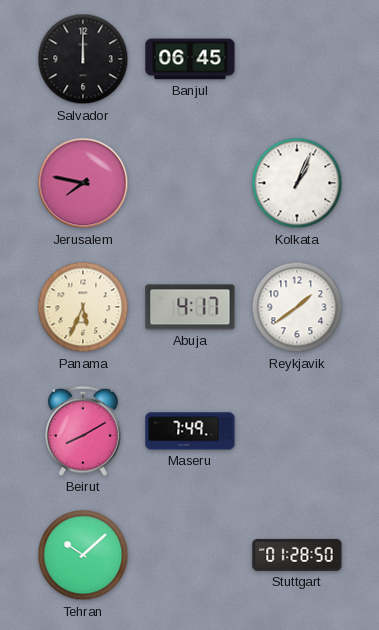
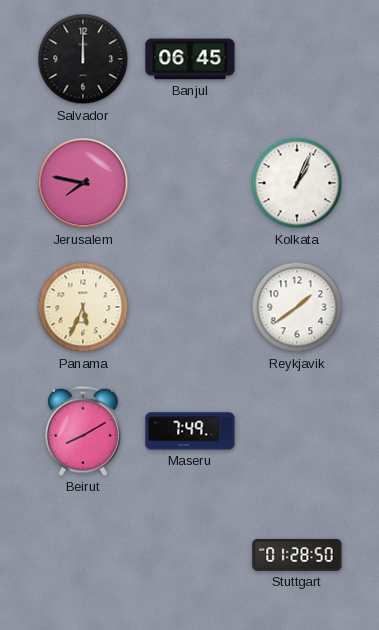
Abuja: 4:17 -> none
Tehran: 10:08 -> none
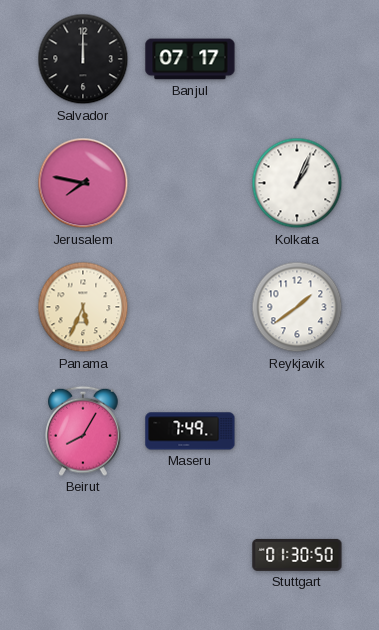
Banjul: 06:45 -> 07:17
Beirut: 8:10 -> 8:05
Stuttgart: 01:28 -> 01:30
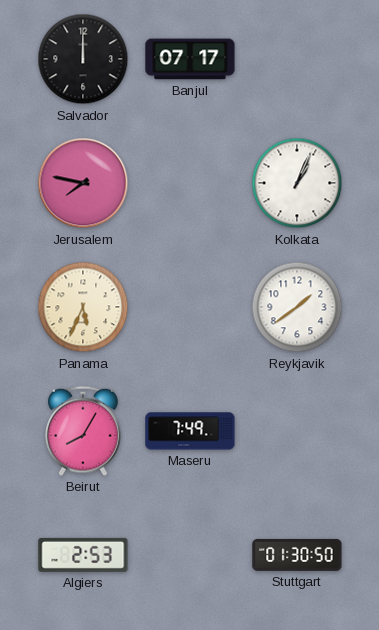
Algiers: none -> 2:53
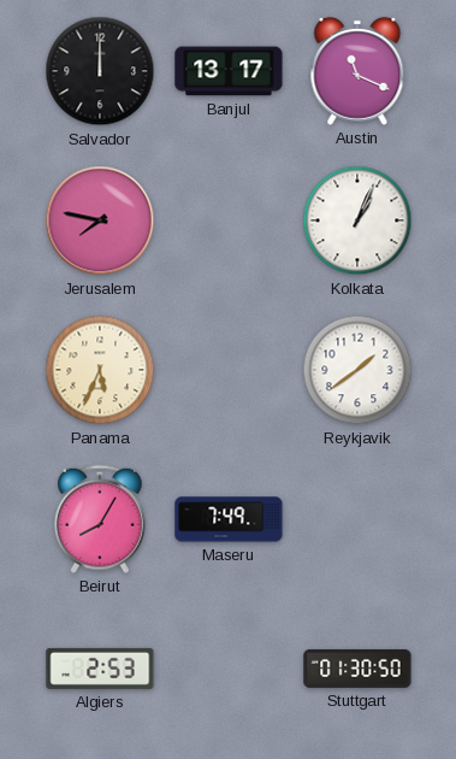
Banjul: 07:17 -> 13:17
Austin: none -> 11:19
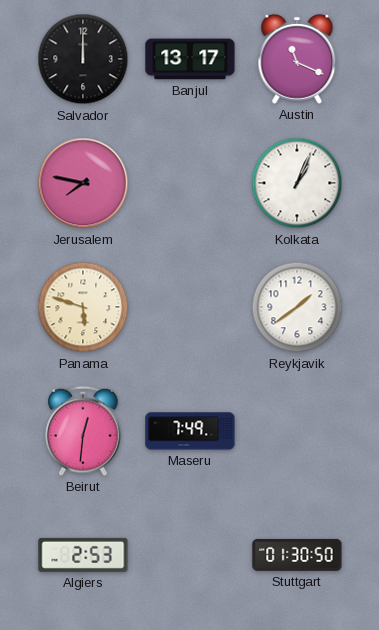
Panama: 5:34 -> 5:48
Beirut: 8:05 -> 12:31
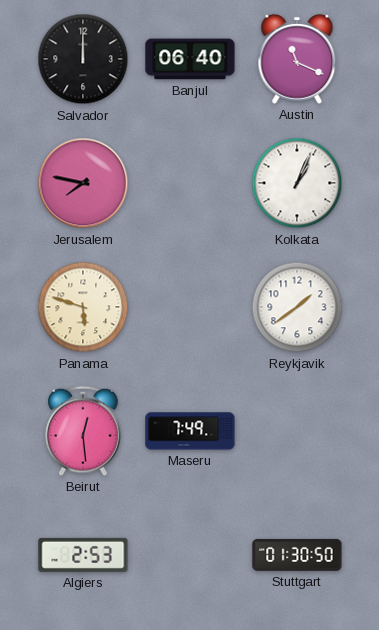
Banjul: 13:17 -> 06:40
Beirut: 12:31 -> 12:29
